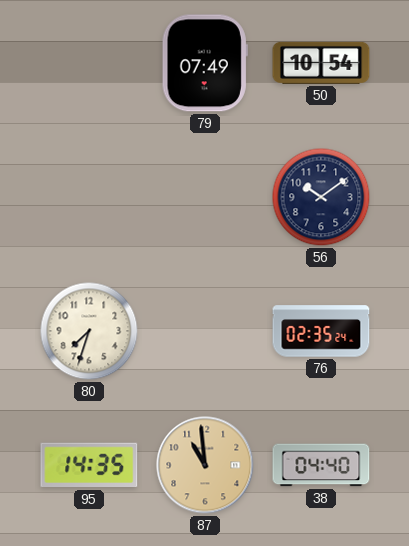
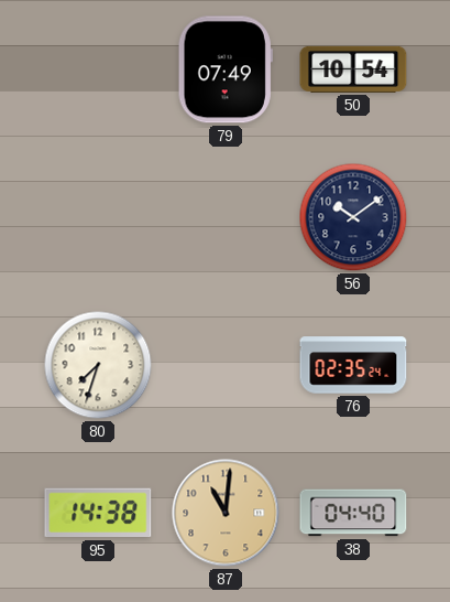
95: 14:35 -> 14:38
87: 10:59 -> 11:01
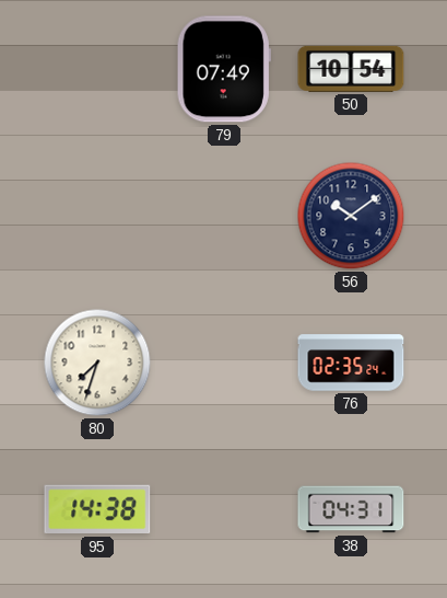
87: 11:01 -> none
38: 04:40 -> 04:31
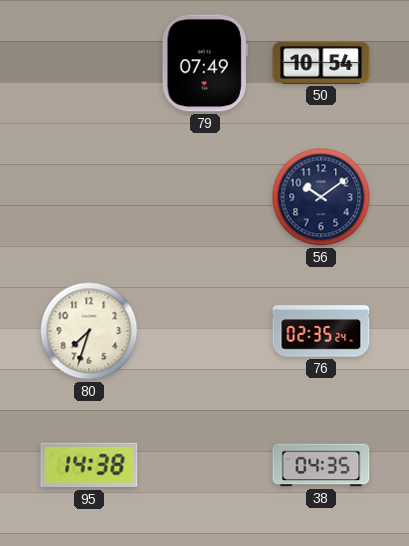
38: 04:31 -> 04:35
